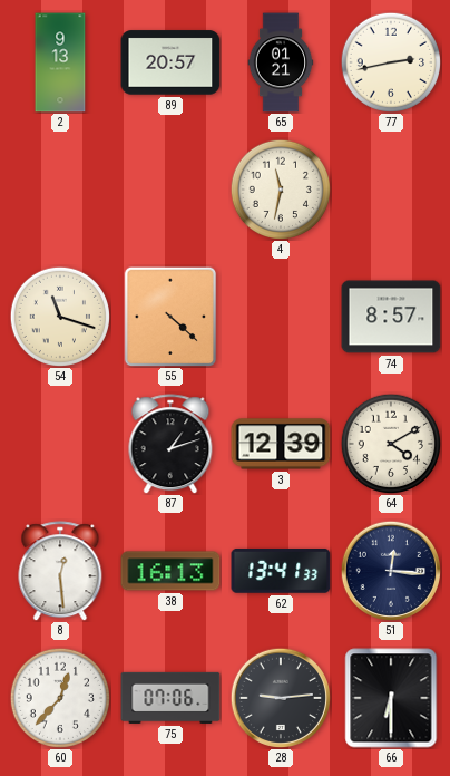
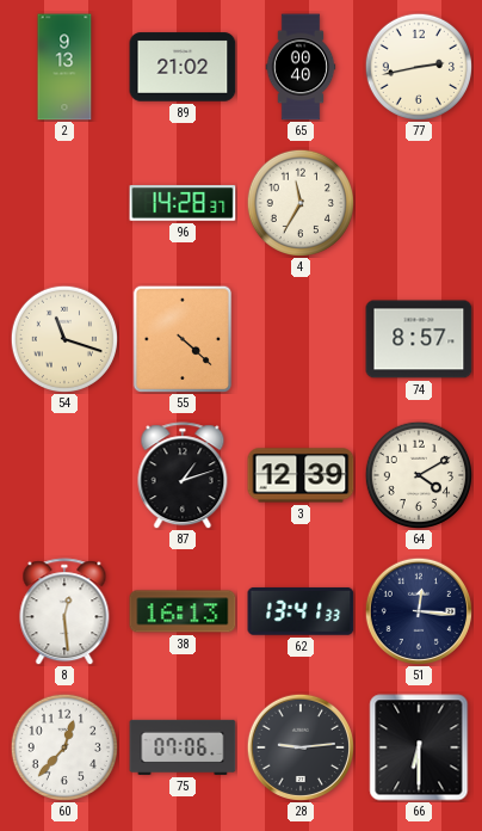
89: 20:57 -> 21:02
65: 01:21 -> 00:40
96: none -> 14:28
4: 11:32 -> 11:35
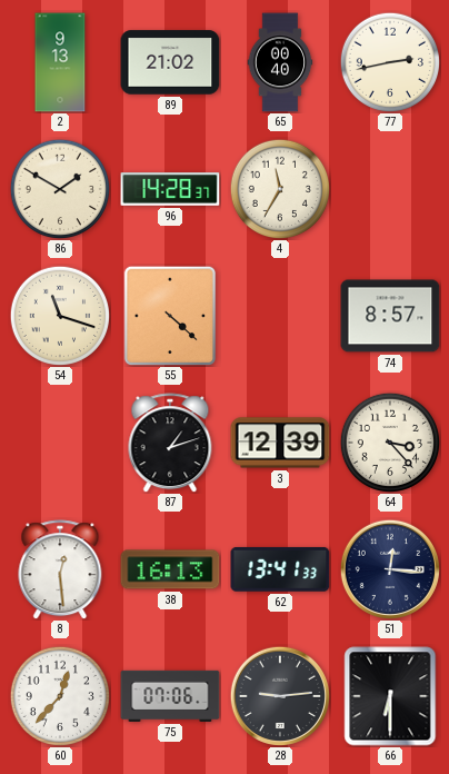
86: none -> 1:50
64: 4:10 -> 3:23
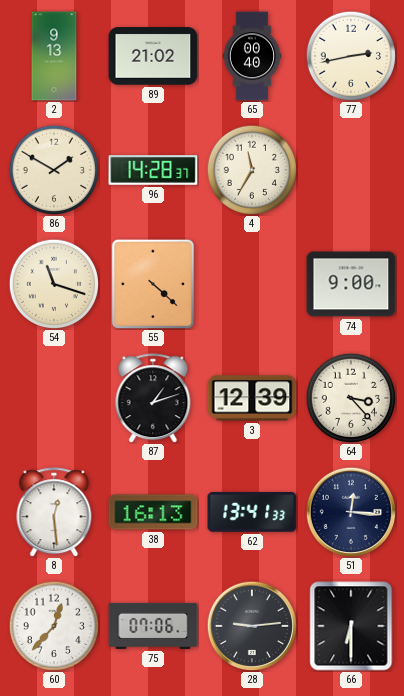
74: 8:57 -> 9:00
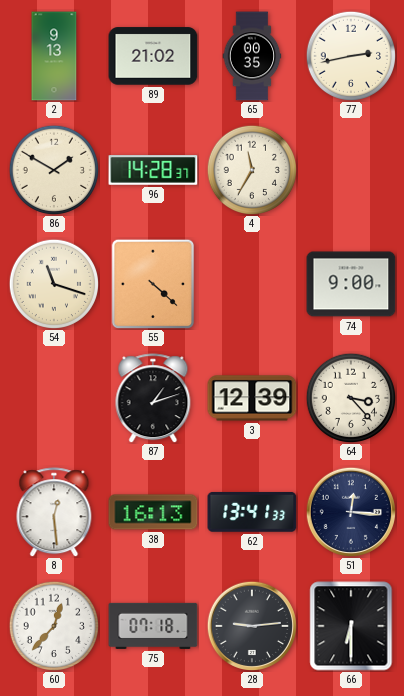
65: 00:40 -> 00:35
75: 07:06 -> 07:18
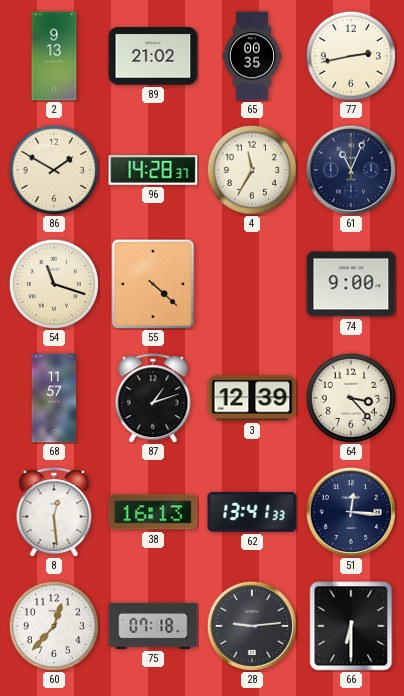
61: none -> 11:04
68: none -> 11:57
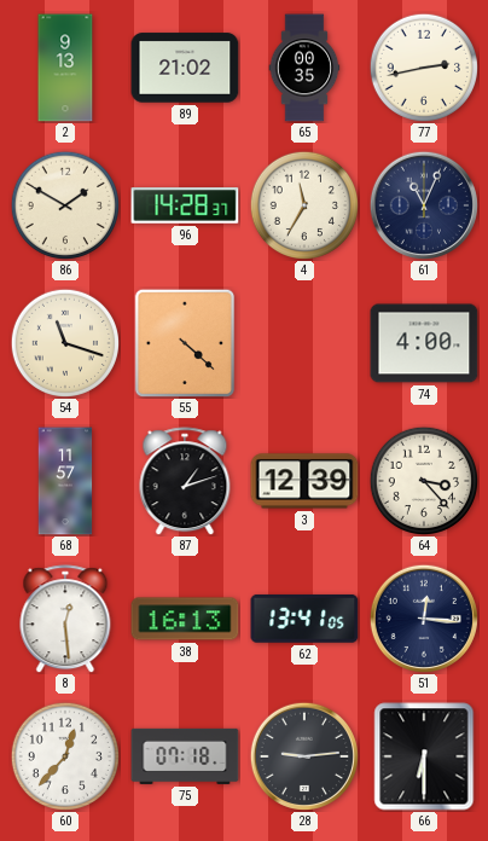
74: 9:00 -> 4:00
62: 13:41:33 -> 13:41:05
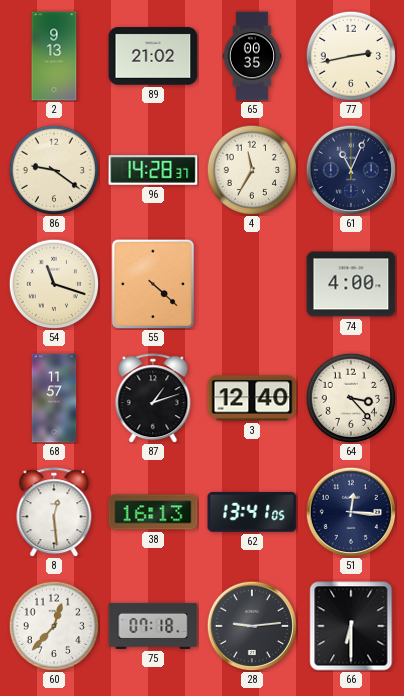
86: 1:50 -> 9:21
3: 12:39 -> 12:40
